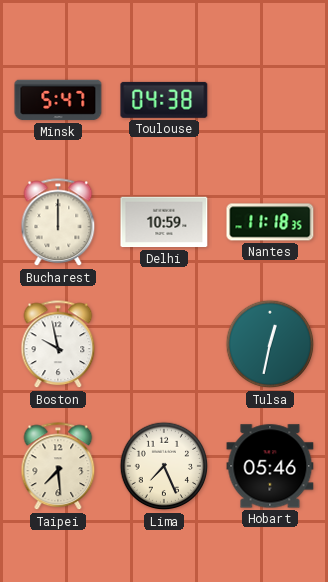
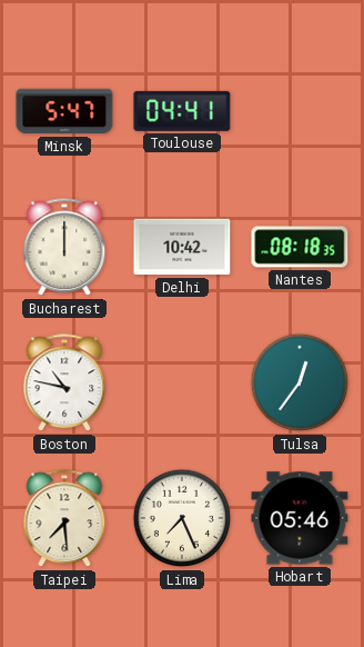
Toulouse: 04:38 -> 04:41
Delhi: 10:59 -> 10:42
Nantes: 11:18 -> 08:18
Boston: 9:58 -> 10:47
Tulsa: 12:32 -> 12:36
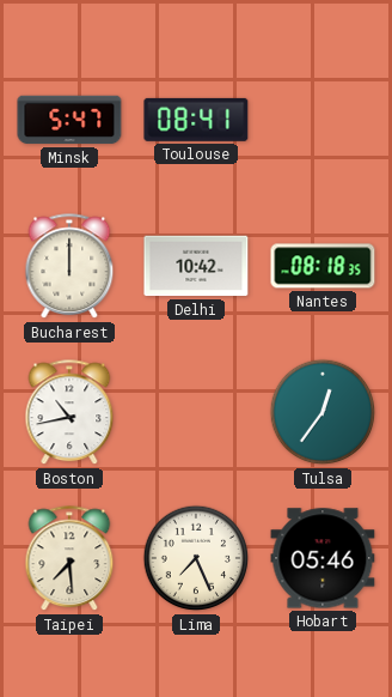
Toulouse: 04:41 -> 08:41
Boston: 10:47 -> 10:43
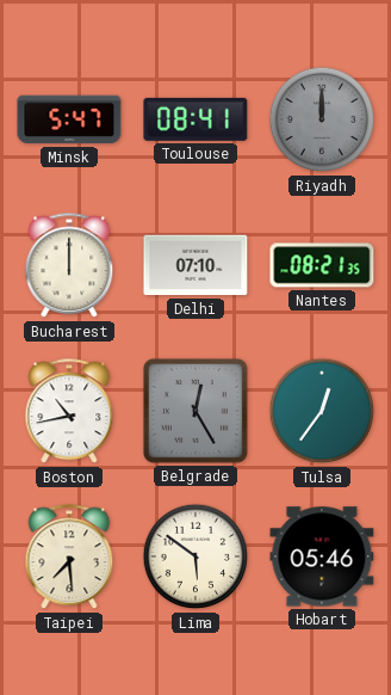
Riyadh: none -> 12:00
Delhi: 10:42 -> 07:10
Nantes: 08:18 -> 08:21
Belgrade: none -> 12:25
Lima: 7:26 -> 5:51
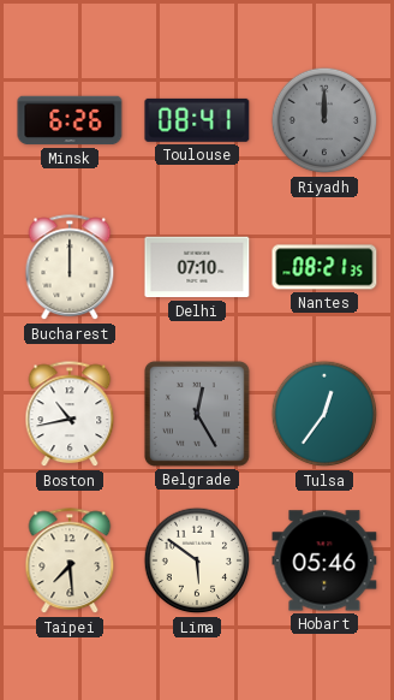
Minsk: 5:47 -> 6:26
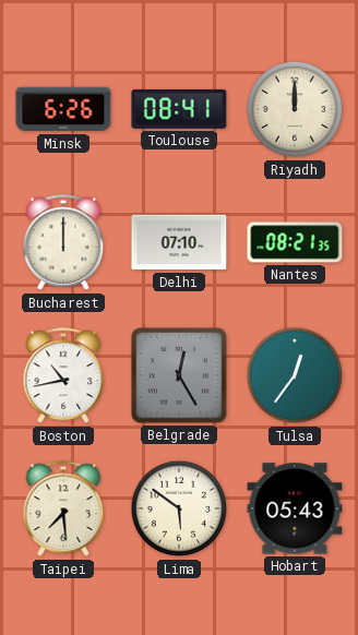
Riyadh dial: grey -> cream
Hobart: 05:46 -> 05:43
